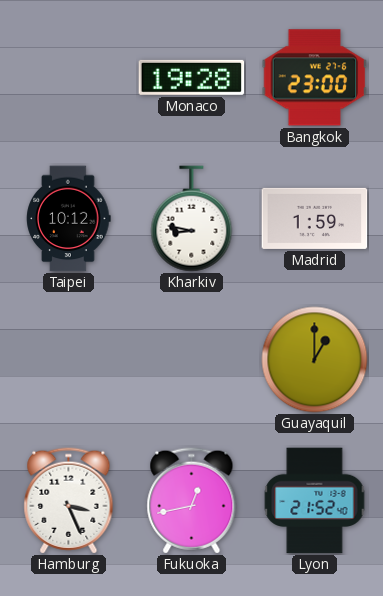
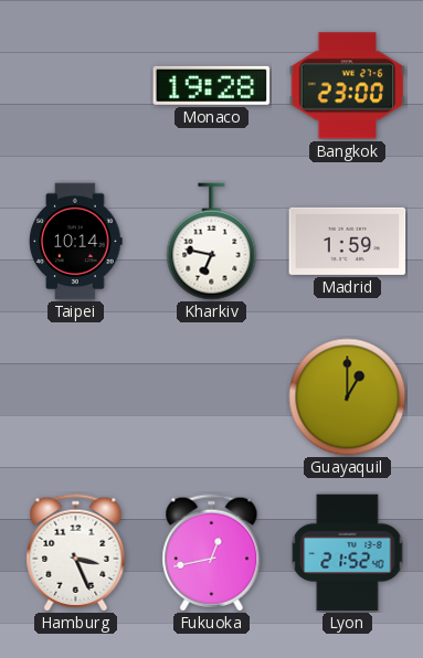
Taipei: 10:12 -> 10:14
Kharkiv: 8:47 -> 6:47
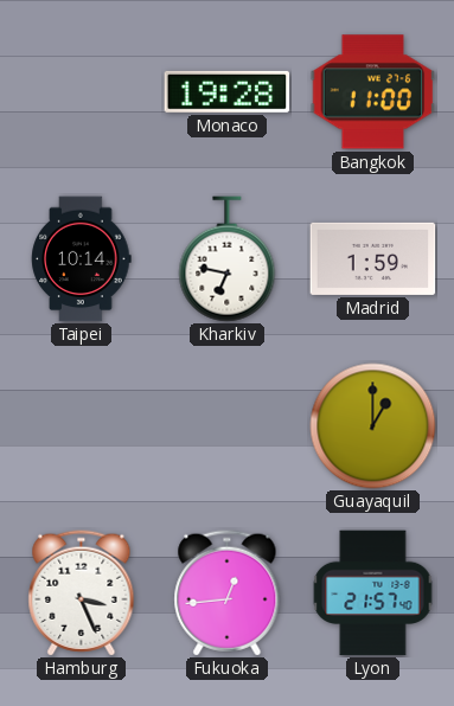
Bangkok: 23:00 -> 11:00
Fukuoka: 12:43 -> 12:44
Lyon: 21:52 -> 21:57
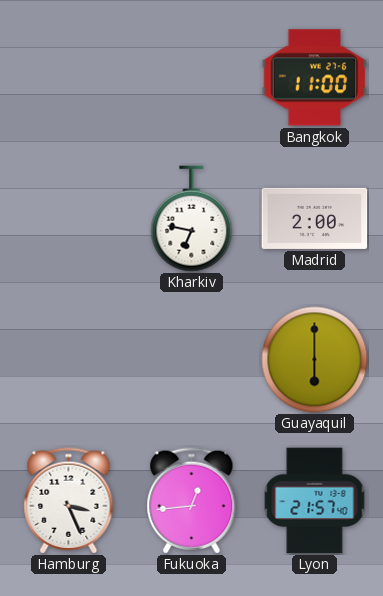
Monaco: 19:28 -> none
Taipei: 10:14 -> none
Madrid: 1:59 -> 2:00
Guayaquil: 1:00 -> 6:00
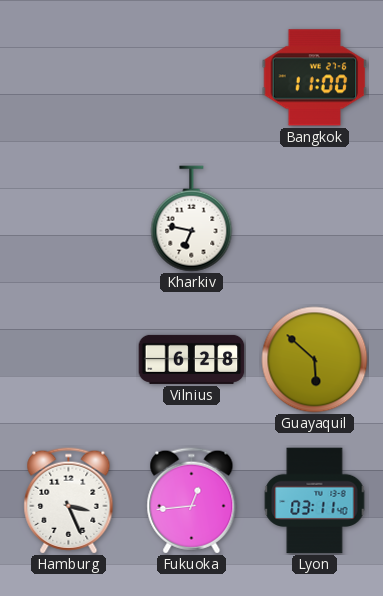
Madrid: 2:00 -> none
Vilnius: none -> 6:28
Guayaquil: 6:00 -> 5:52
Lyon: 21:57 -> 03:11
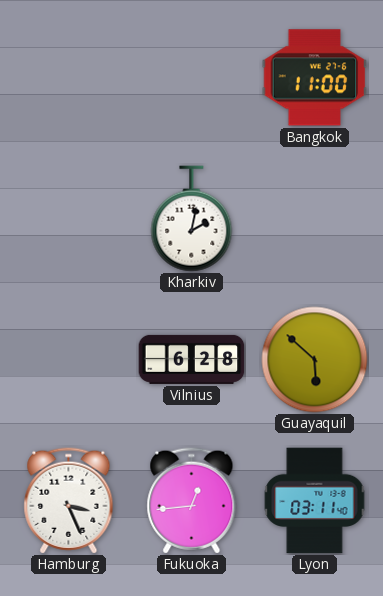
Kharkiv: 6:47 -> 2:02
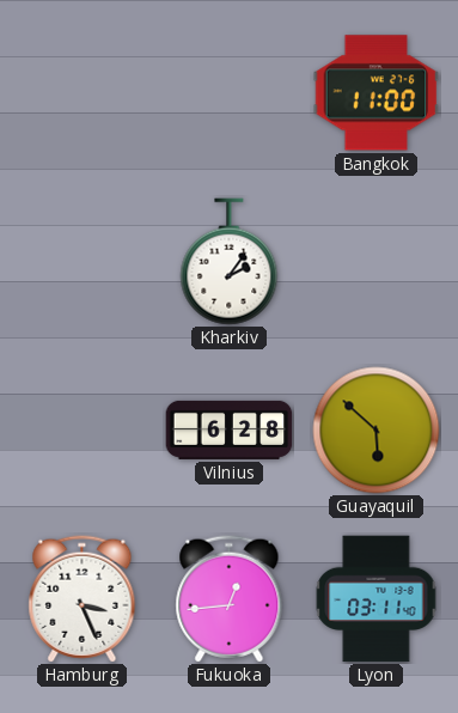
Kharkiv: 2:02 -> 2:06
